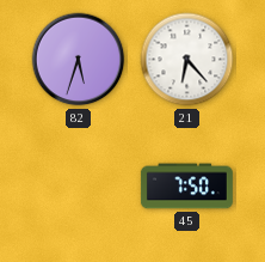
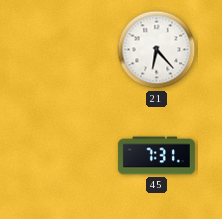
82: 5:33 -> none
45: 7:50 -> 7:31
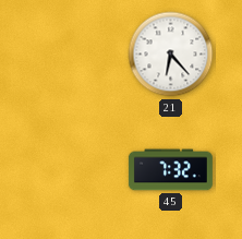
45: 7:31 -> 7:32
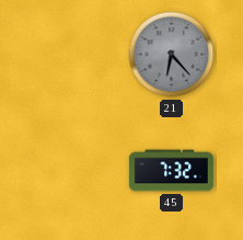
21 dial: white -> grey
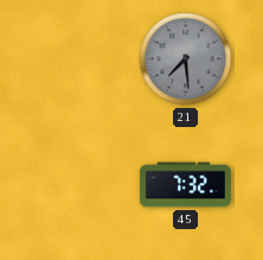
21: 6:23 -> 7:29
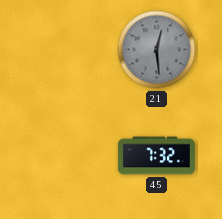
21: 7:29 -> 12:29
